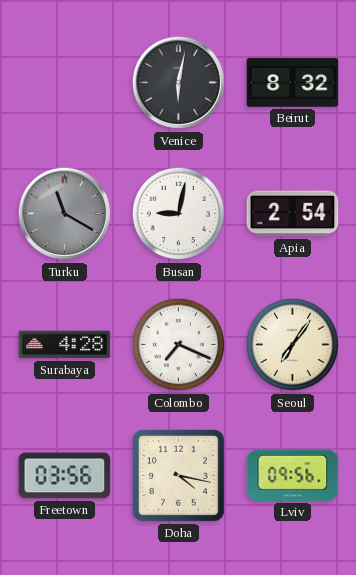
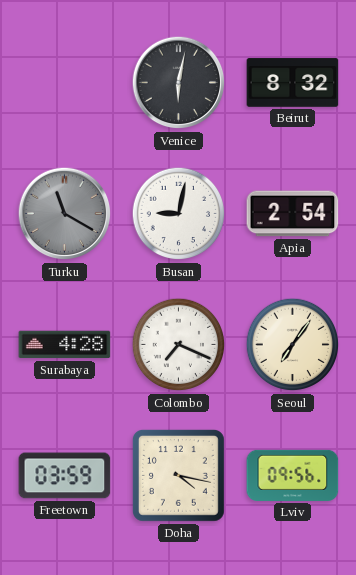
Freetown: 03:56 -> 03:59
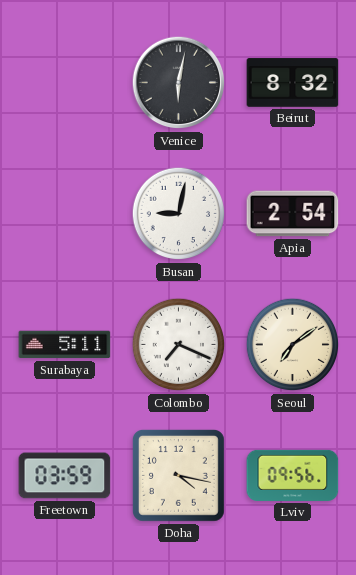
Turku: 11:20 -> none
Surabaya: 4:28 -> 5:11
Seoul: 7:06 -> 7:09
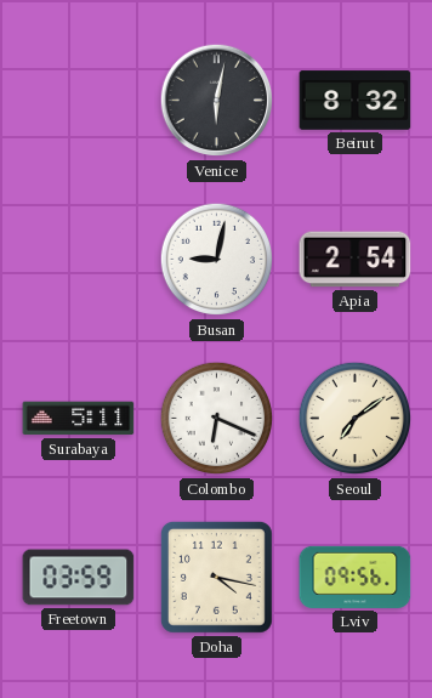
Colombo: 7:19 -> 6:19
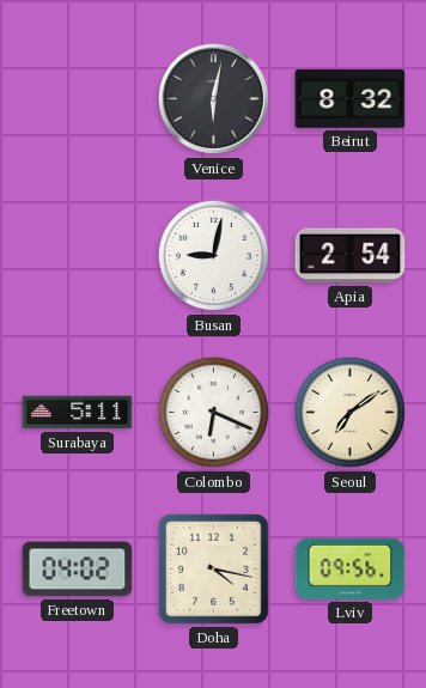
Freetown: 03:59 -> 04:02
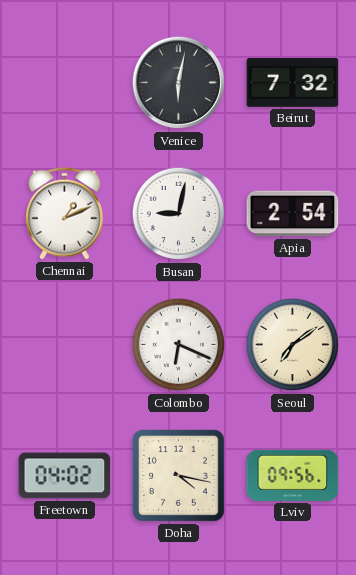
Beirut: 8:32 -> 7:32
Chennai: none -> 1:11
Surabaya: 5:11 -> none
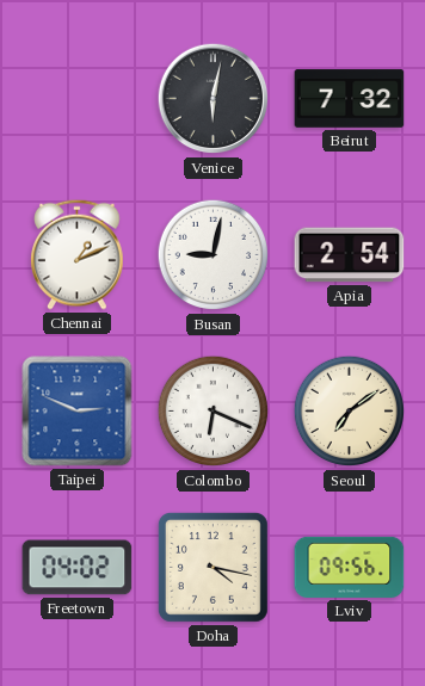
Taipei: none -> 2:49
